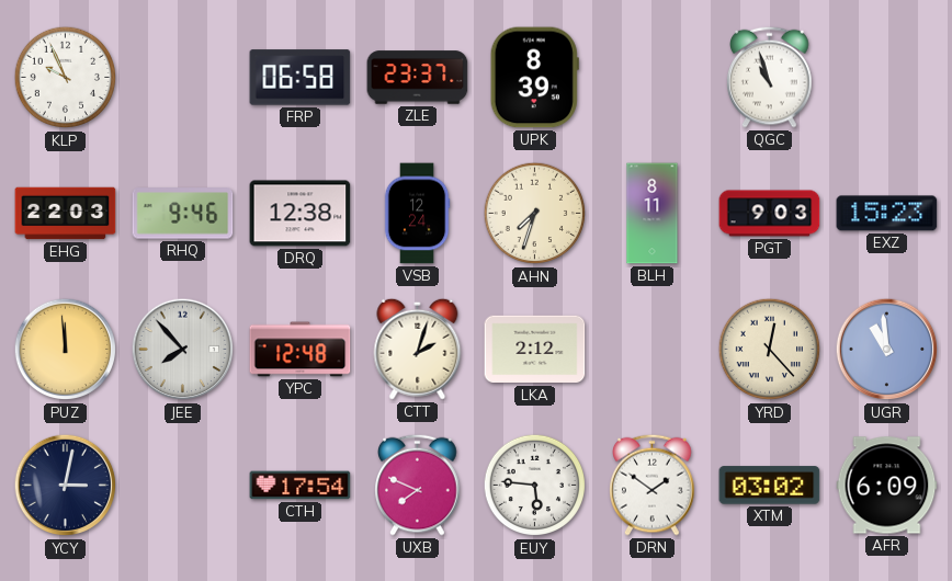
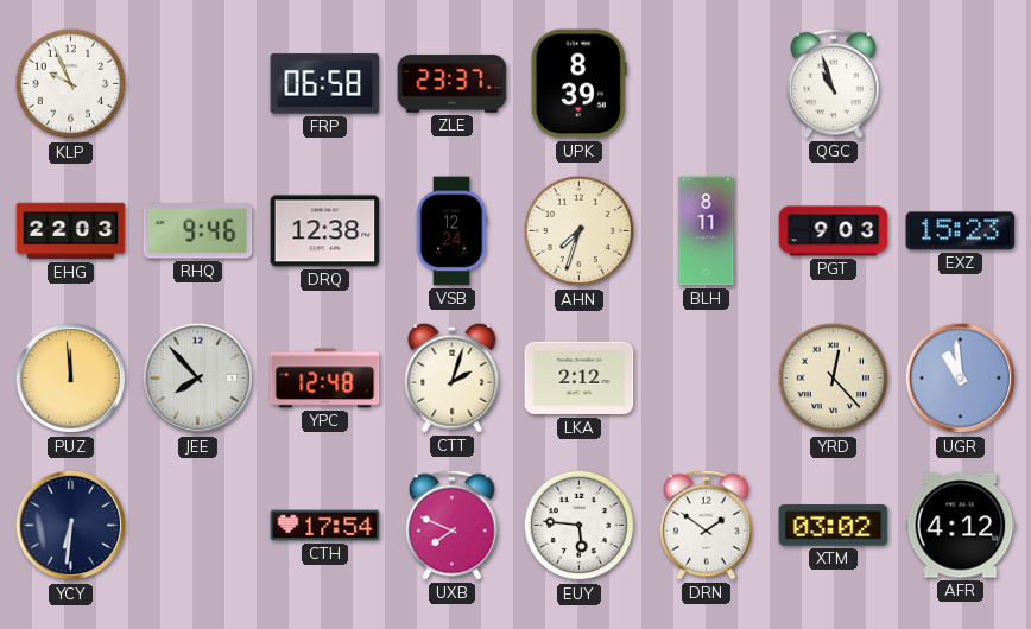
YCY: 3:02 -> 6:31
AFR: 6:09 -> 4:12
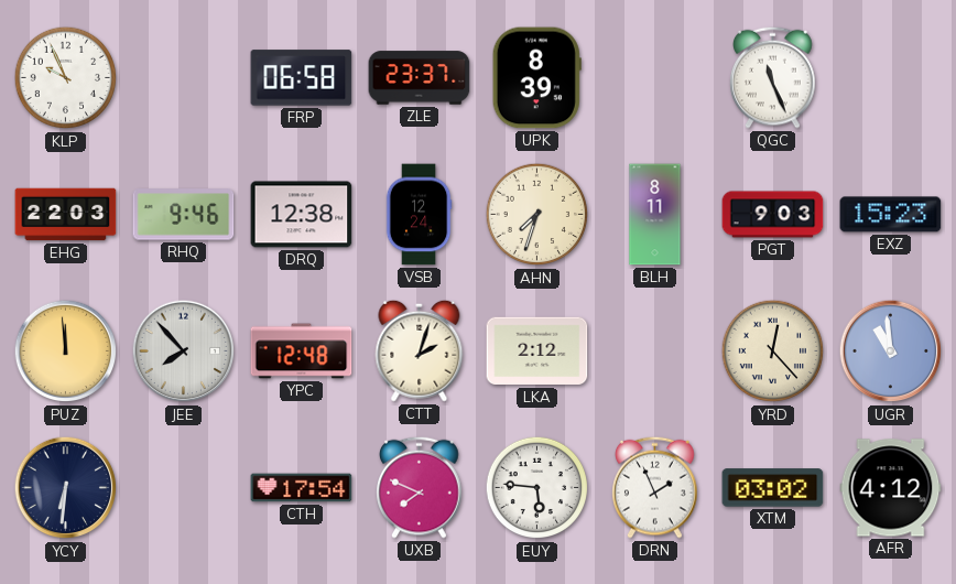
QGC: 10:57 -> 11:26
DRN: 1:51 -> 1:56
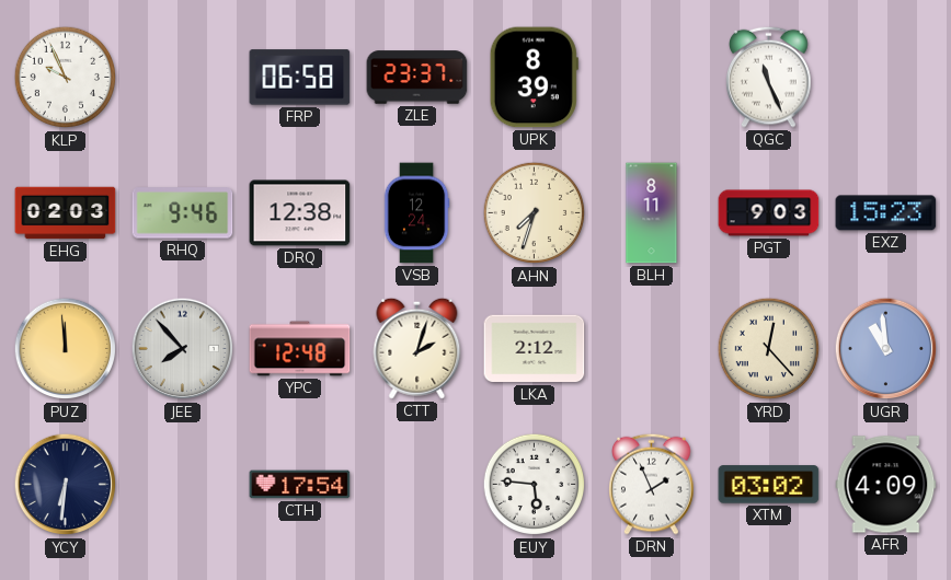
EHG: 22:03 -> 02:03
UXB: 7:49 -> none
AFR: 4:12 -> 4:09
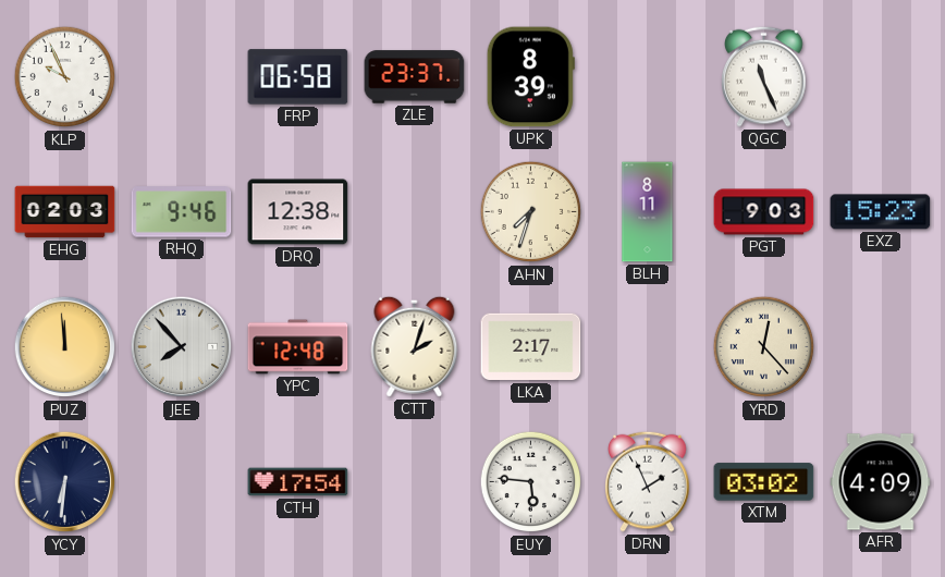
VSB: 12:24 -> none
LKA: 2:12 -> 2:17
UGR: 10:59 -> none
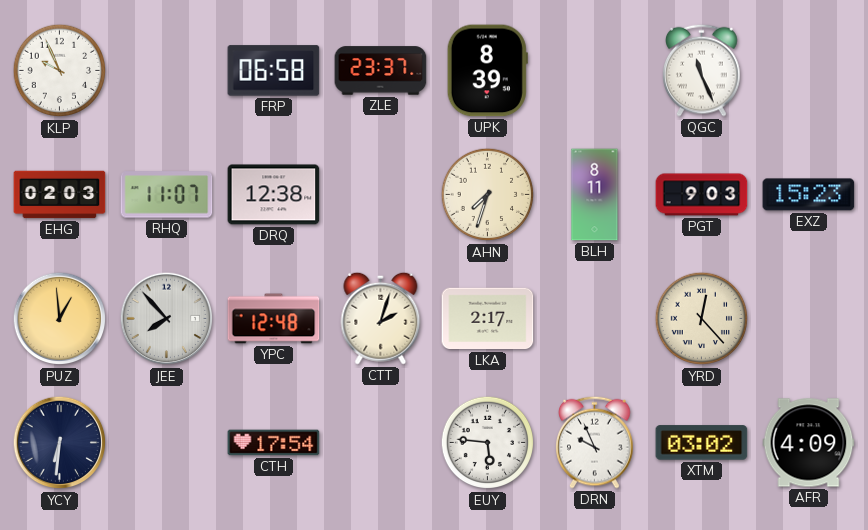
RHQ: 9:46 -> 11:07
PUZ: 11:59 -> 12:59
DRN: 1:56 -> 9:56
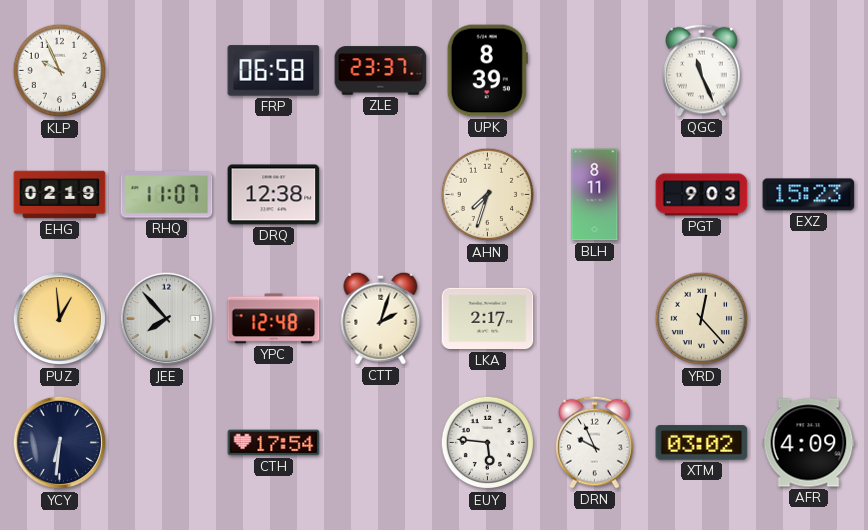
EHG: 02:03 -> 02:19
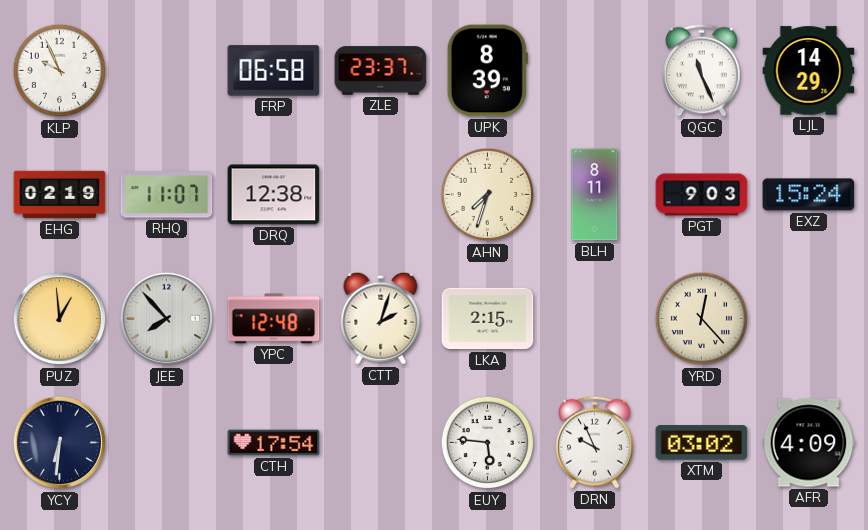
LJL: none -> 14:29
EXZ: 15:23 -> 15:24
LKA: 2:17 -> 2:15
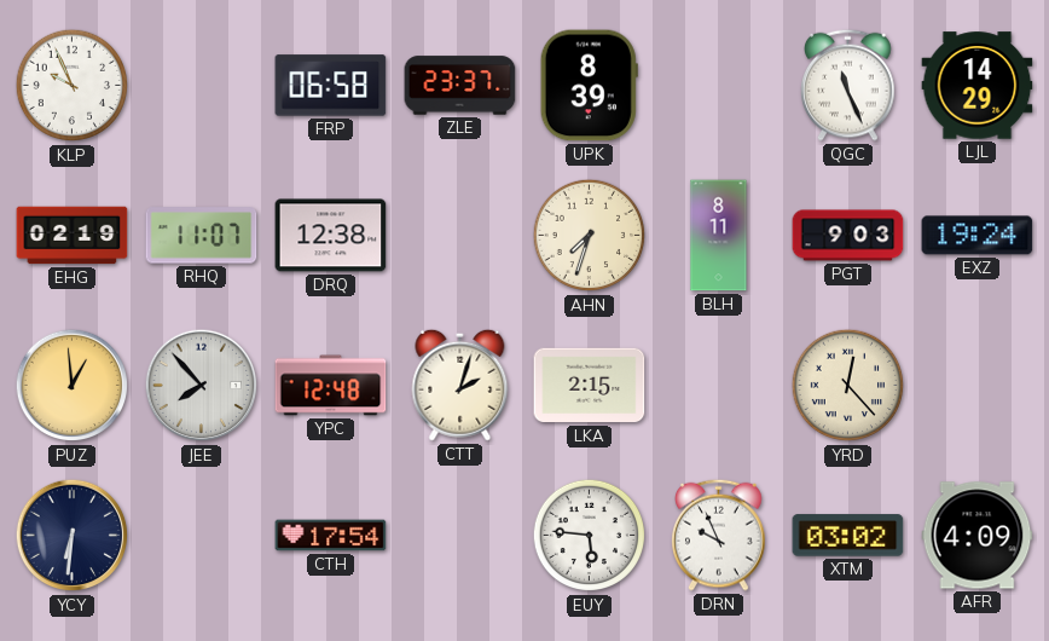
EXZ: 15:24 -> 19:24
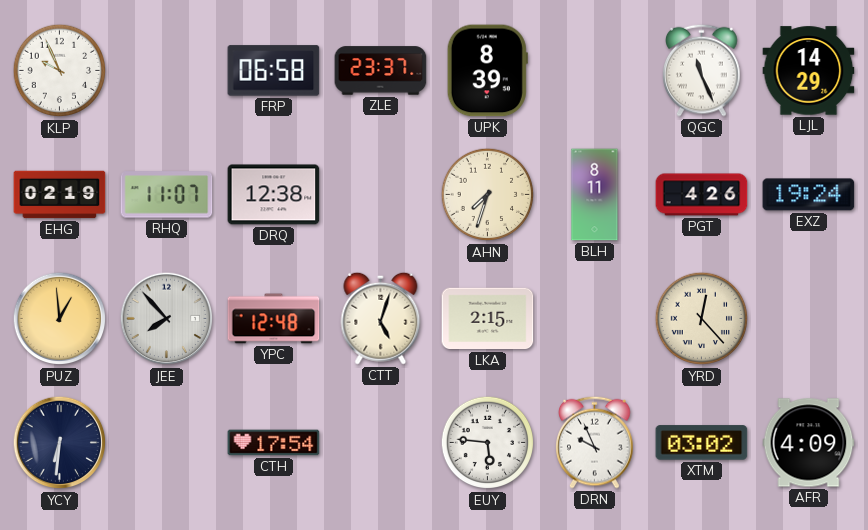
PGT: 9:03 -> 4:26
CTT: 2:03 -> 5:03
